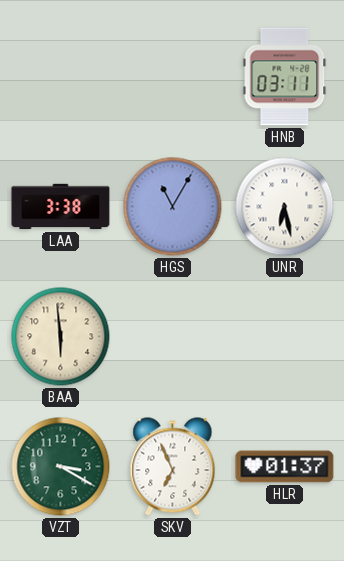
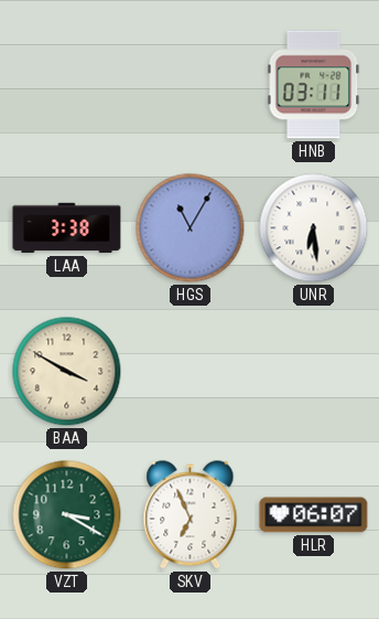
UNR: 6:28 -> 6:29
BAA: 5:59 -> 3:50
HLR: 01:37 -> 06:07
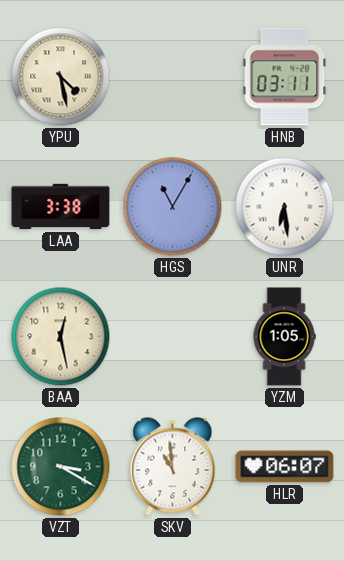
YPU: none -> 4:28
BAA: 3:50 -> 12:28
YZM: none -> 1:05
SKV: 6:56 -> 10:59
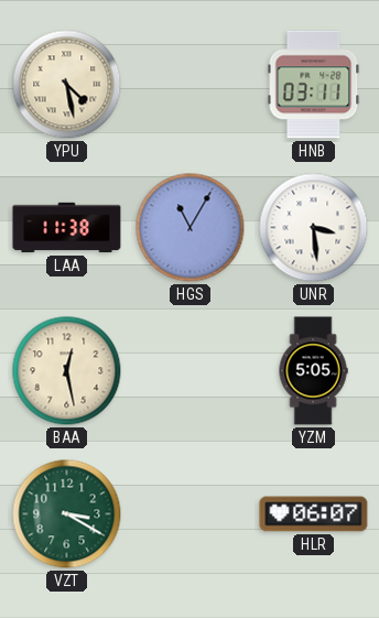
LAA: 3:38 -> 11:38
UNR: 6:29 -> 3:29
YZM: 1:05 -> 5:05
SKV: 10:59 -> none
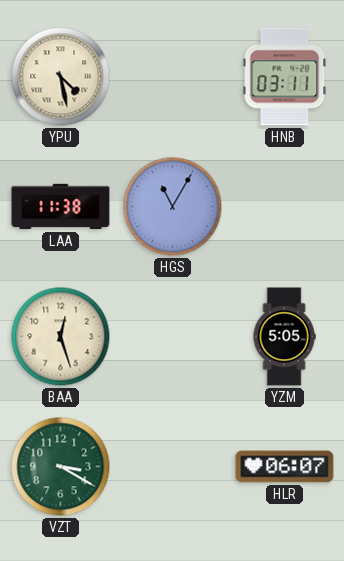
UNR: 3:29 -> none
BAA: 12:28 -> 12:27
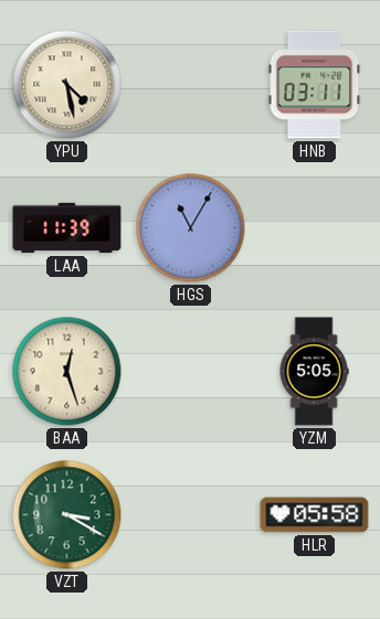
LAA: 11:38 -> 11:39
HLR: 06:07 -> 05:58
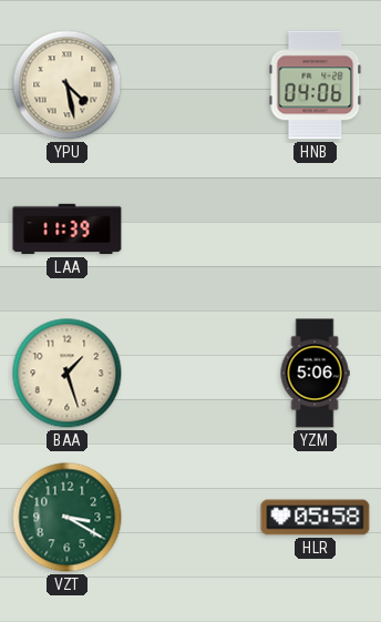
HNB: 03:11 -> 04:06
HGS: 11:05 -> none
BAA: 12:27 -> 1:27
YZM: 5:05 -> 5:06
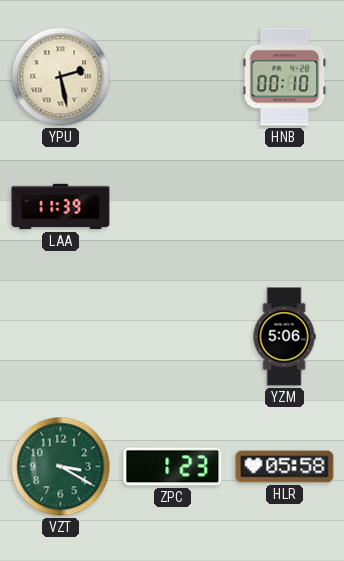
YPU: 4:28 -> 2:28
HNB: 04:06 -> 00:10
BAA: 1:27 -> none
ZPC: none -> 1:23
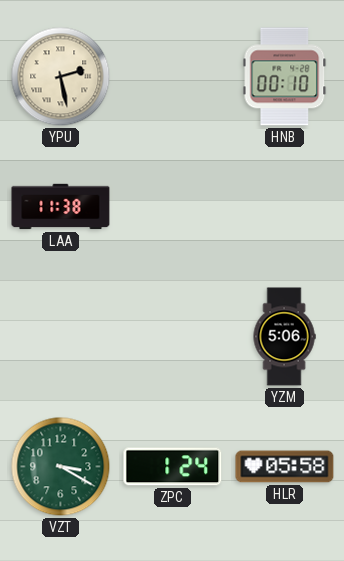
LAA: 11:39 -> 11:38
ZPC: 1:23 -> 1:24
